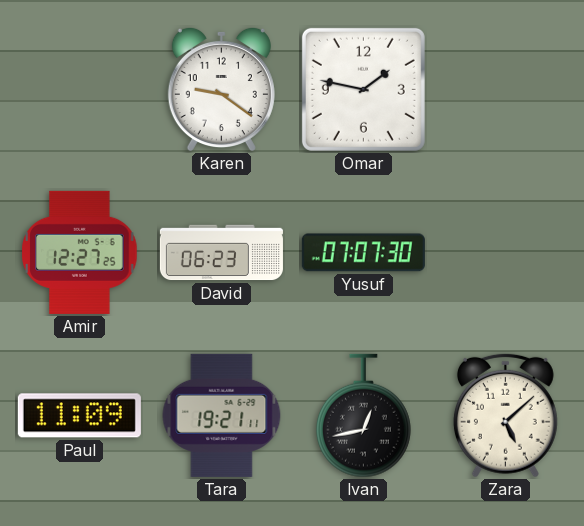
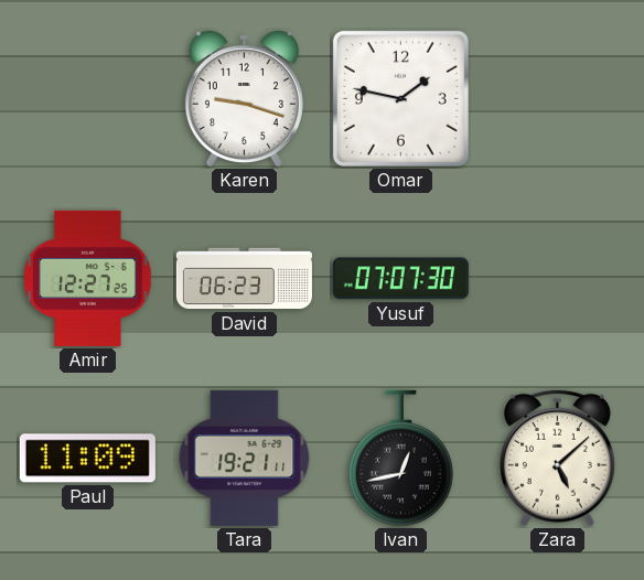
Karen: 9:21 -> 9:18
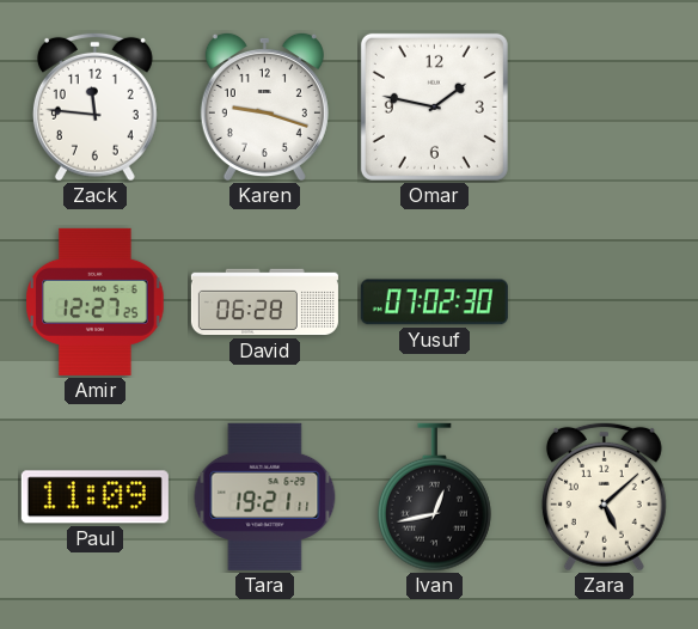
Zack: none -> 11:46
David: 06:23 -> 06:28
Yusuf: 07:07 -> 07:02
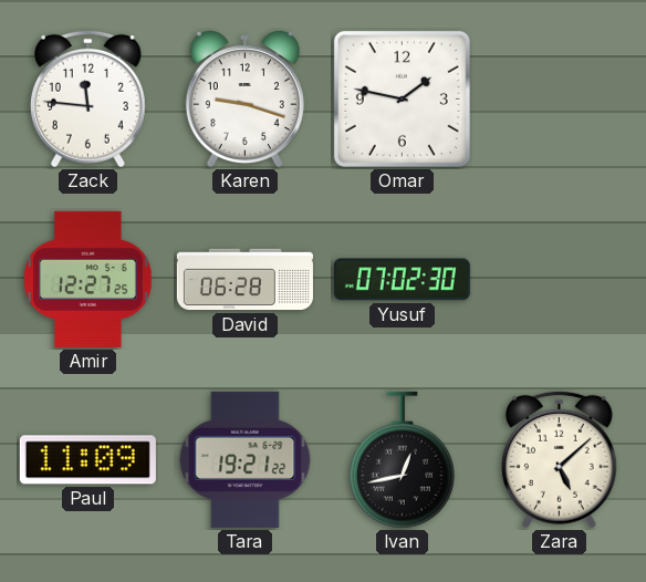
Tara: 19:21:11 -> 19:21:22
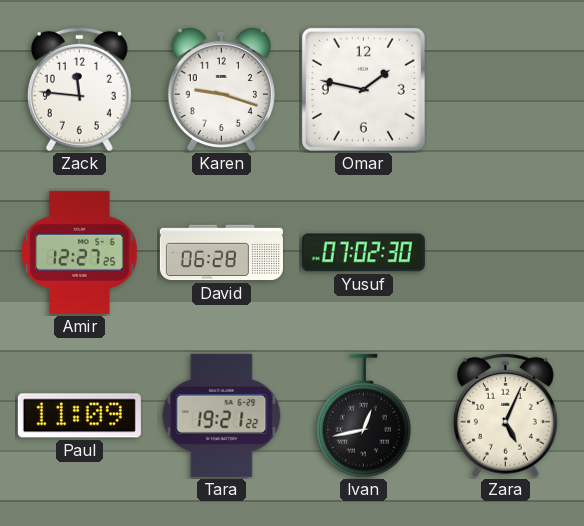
Zara: 5:08 -> 5:04
